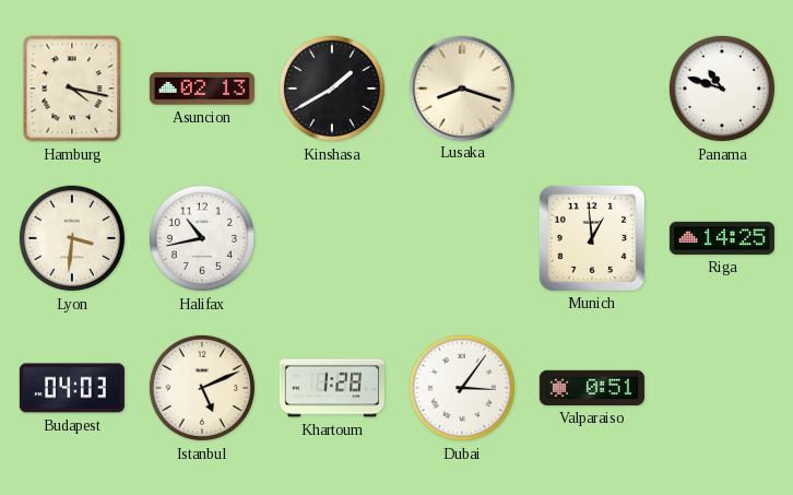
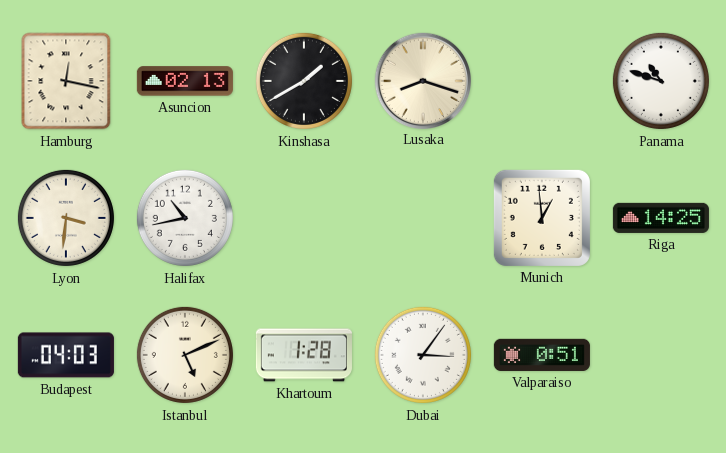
Hamburg: 4:17 -> 12:17
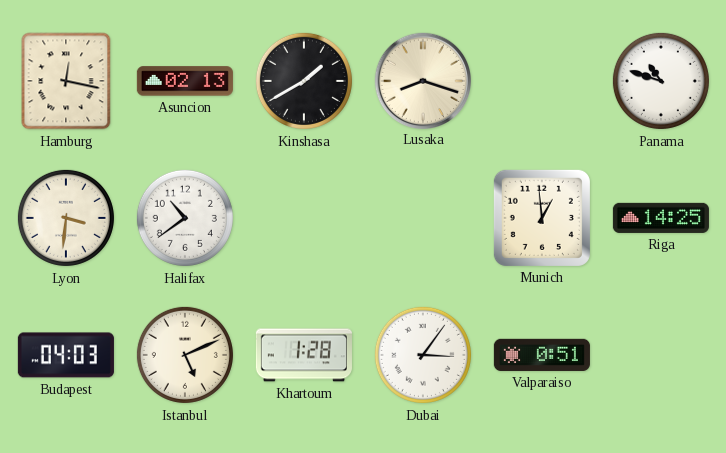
Halifax: 10:43 -> 10:39
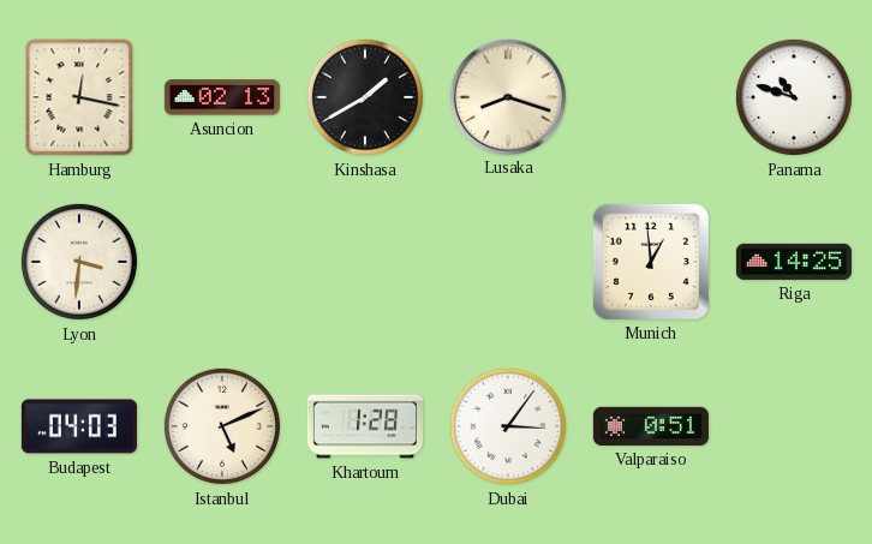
Halifax: 10:39 -> none
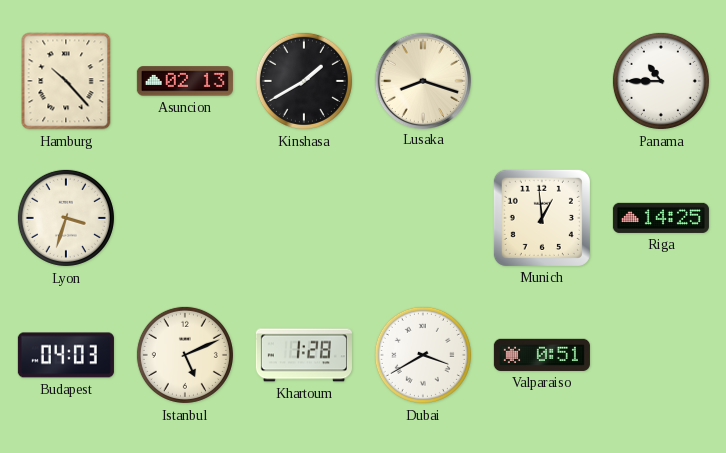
Hamburg: 12:17 -> 10:23
Panama: 10:48 -> 10:45
Lyon: 3:31 -> 3:33
Dubai: 3:06 -> 3:40
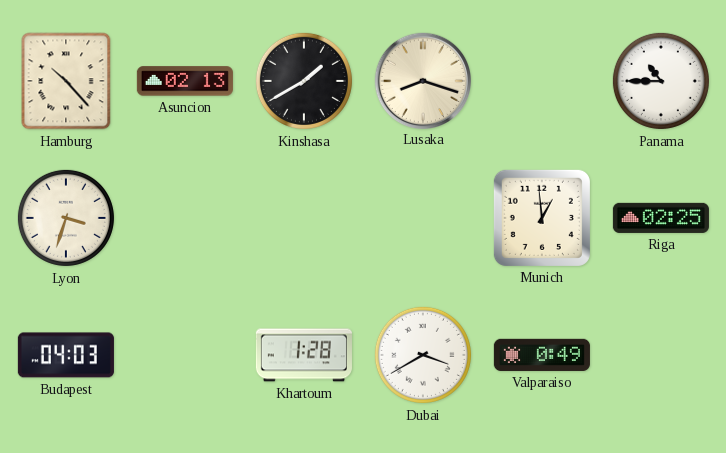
Riga: 14:25 -> 02:25
Istanbul: 5:11 -> none
Valparaiso: 0:51 -> 0:49
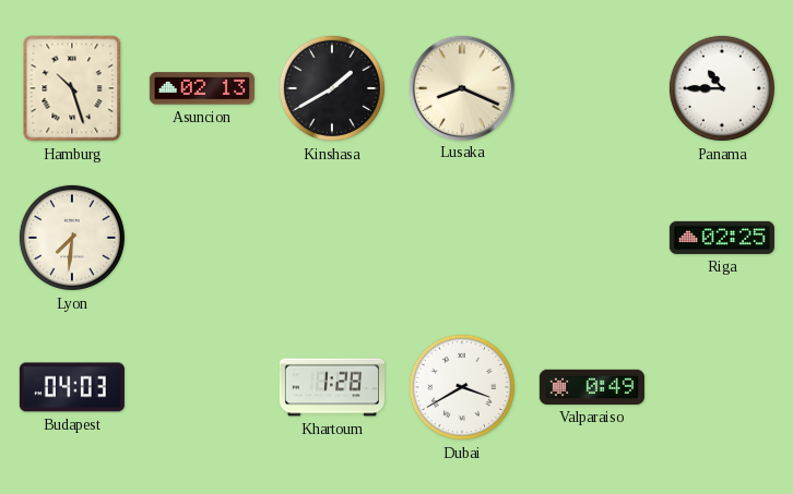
Hamburg: 10:23 -> 10:27
Lusaka: 8:18 -> 8:19
Lyon: 3:33 -> 7:31
Munich: 12:59 -> none
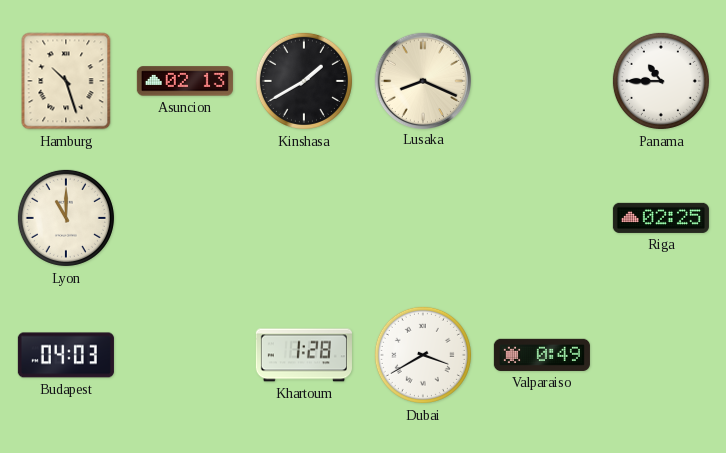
Lyon: 7:31 -> 11:00
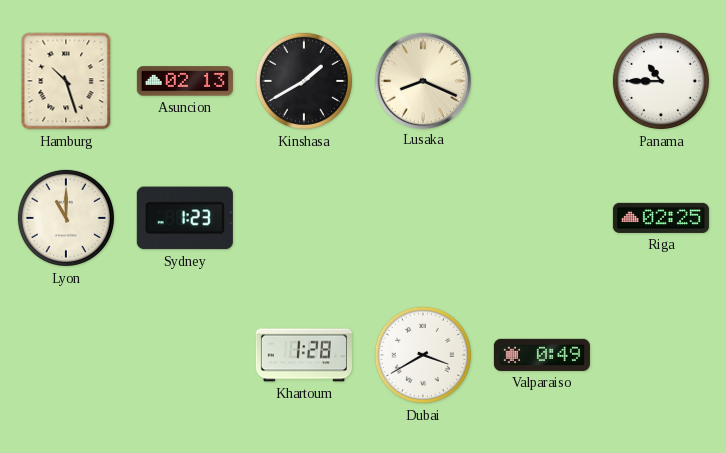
Sydney: none -> 1:23
Budapest: 04:03 -> none
